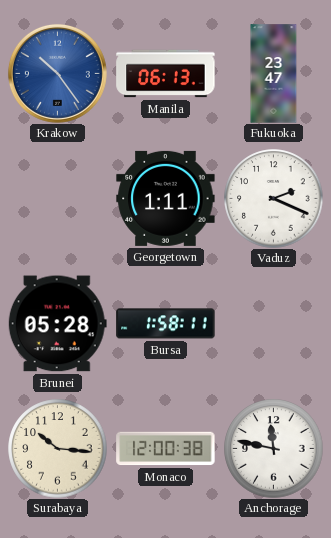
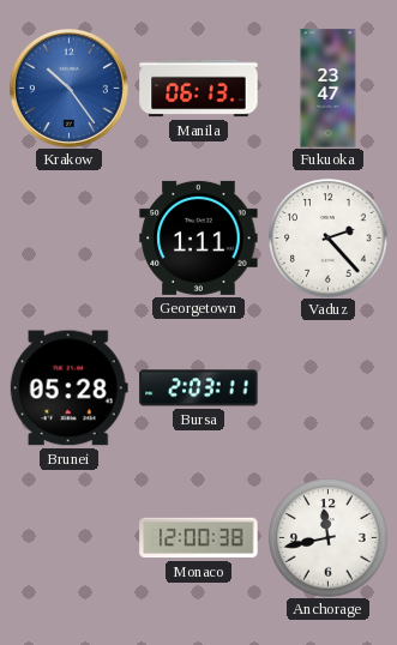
Vaduz: 2:19 -> 2:23
Bursa: 1:58 -> 2:03
Surabaya: 10:16 -> none
Anchorage: 11:47 -> 11:43
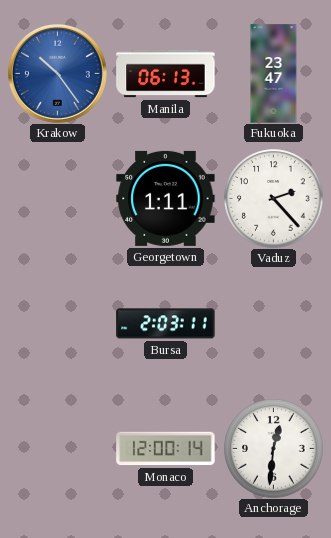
Brunei: 05:28 -> none
Monaco: 12:00:38 -> 12:00:14
Anchorage: 11:43 -> 12:31
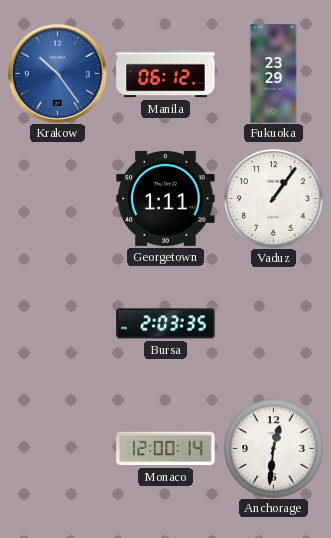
Manila: 06:13 -> 06:12
Fukuoka: 23:47 -> 23:29
Vaduz: 2:23 -> 1:06
Bursa: 2:03:11 -> 2:03:35
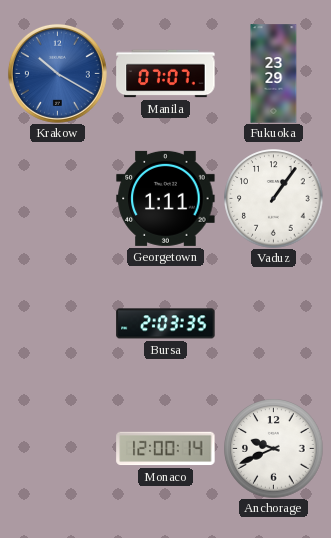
Krakow: 10:24 -> 10:20
Manila: 06:12 -> 07:07
Anchorage: 12:31 -> 9:41
